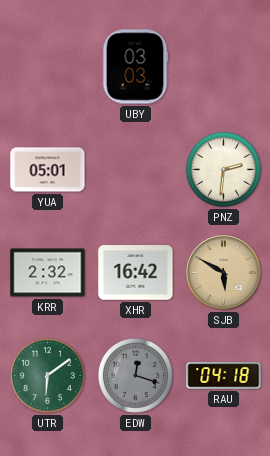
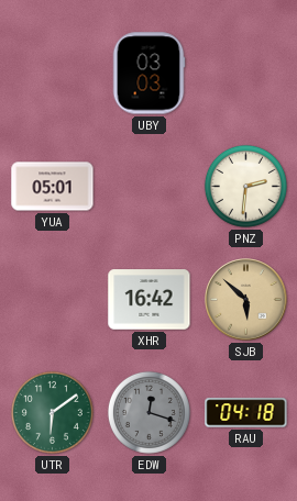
KRR: 2:32 -> none
SJB: 5:50 -> 5:52
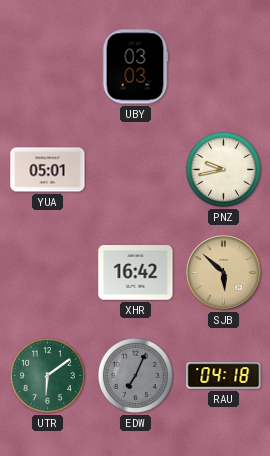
PNZ: 2:31 -> 9:43
EDW: 12:18 -> 7:04
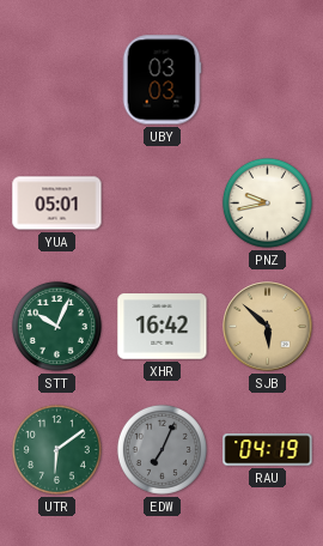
STT: none -> 10:04
RAU: 04:18 -> 04:19
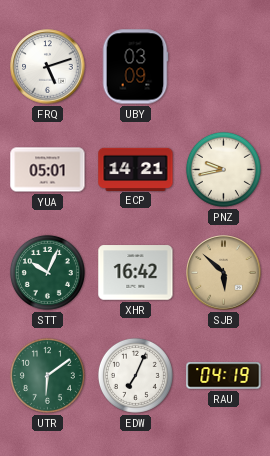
FRQ: none -> 5:12
UBY: 03:03 -> 03:09
ECP: none -> 14:21
EDW dial: grey -> white
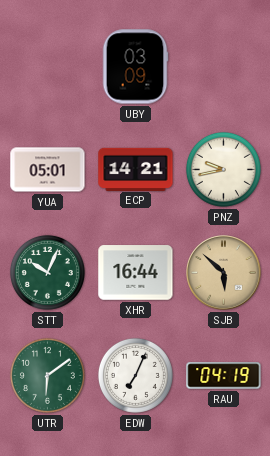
FRQ: 5:12 -> none
XHR: 16:42 -> 16:44
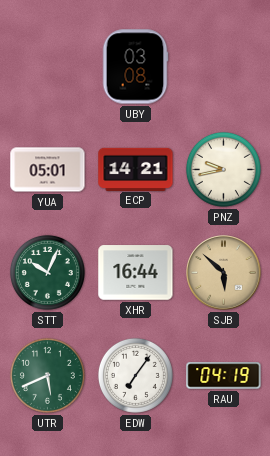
UBY: 03:09 -> 03:08
UTR: 6:09 -> 5:41
EDW: 7:04 -> 7:06
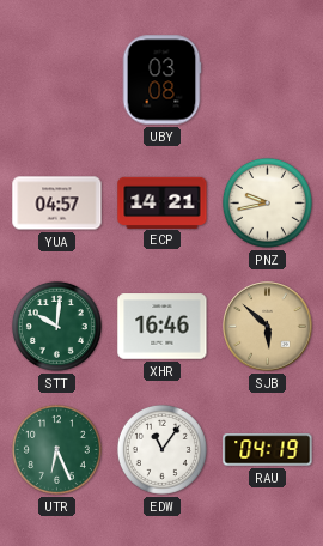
YUA: 05:01 -> 04:57
STT: 10:04 -> 10:01
XHR: 16:44 -> 16:46
UTR: 5:41 -> 6:26
EDW: 7:06 -> 11:06
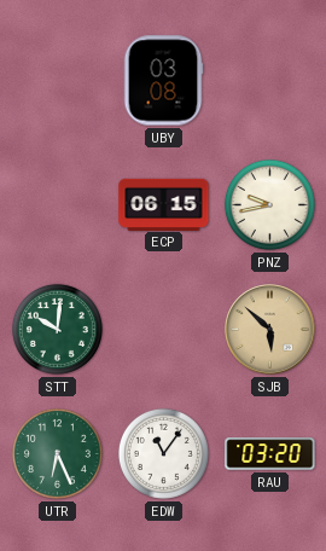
YUA: 04:57 -> none
ECP: 14:21 -> 06:15
XHR: 16:46 -> none
RAU: 04:19 -> 03:20
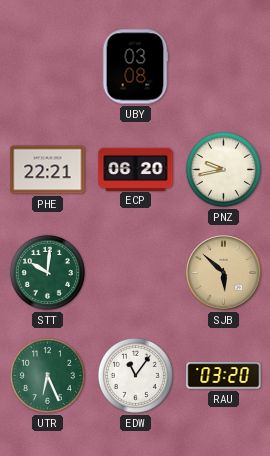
PHE: none -> 22:21
ECP: 06:15 -> 06:20
